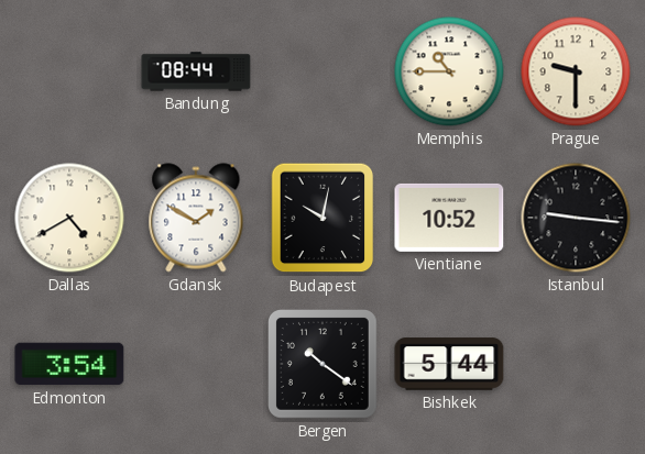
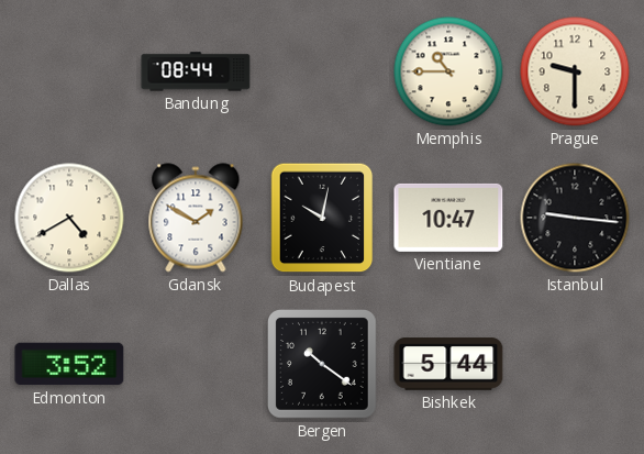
Vientiane: 10:52 -> 10:47
Edmonton: 3:54 -> 3:52
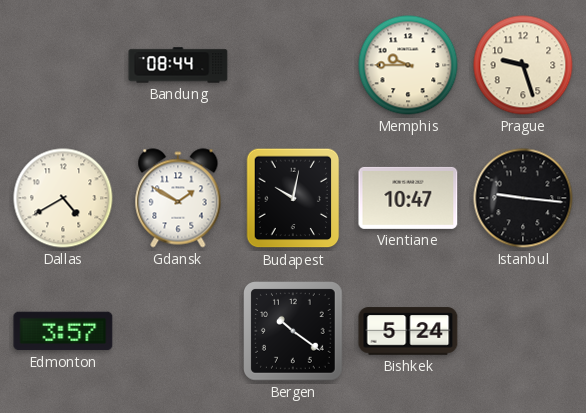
Memphis: 10:45 -> 9:45
Prague: 9:30 -> 9:27
Edmonton: 3:52 -> 3:57
Bishkek: 5:44 -> 5:24
